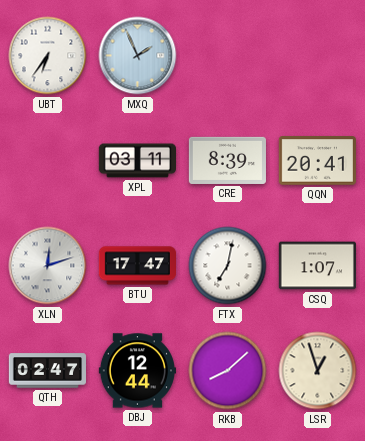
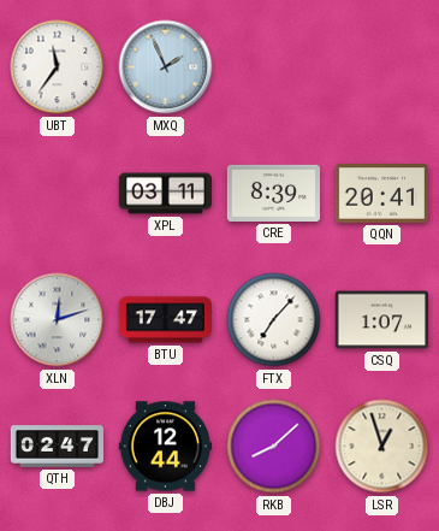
UBT: 6:36 -> 11:36
FTX: 7:02 -> 7:07
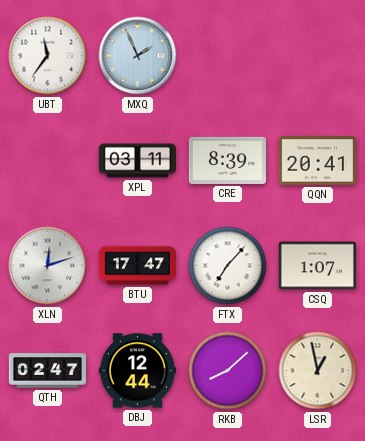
LSR: 12:57 -> 12:58
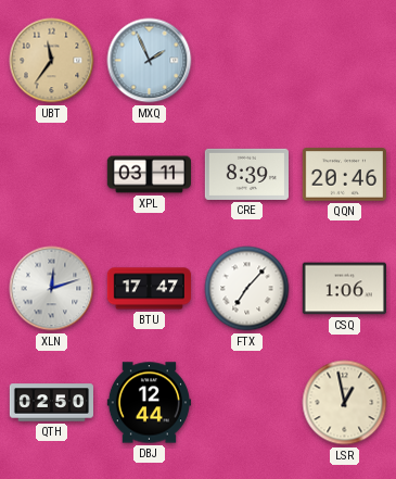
UBT dial: white -> champagne
QQN: 20:41 -> 20:46
CSQ: 1:07 -> 1:06
QTH: 02:47 -> 02:50
RKB: 8:08 -> none
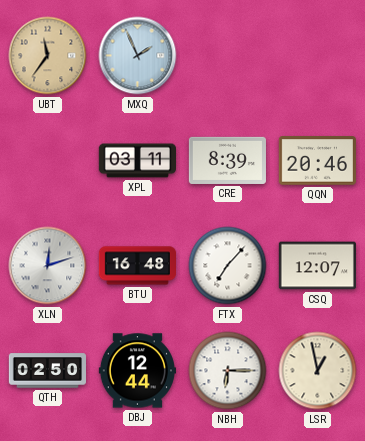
BTU: 17:47 -> 16:48
CSQ: 1:06 -> 12:07
NBH: none -> 6:15
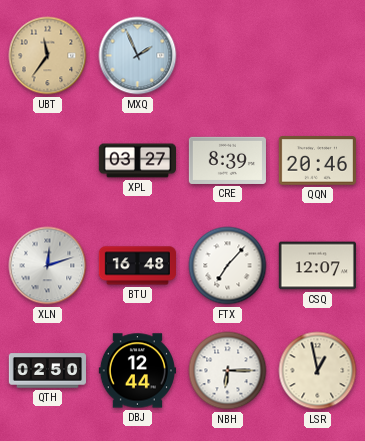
XPL: 03:11 -> 03:27
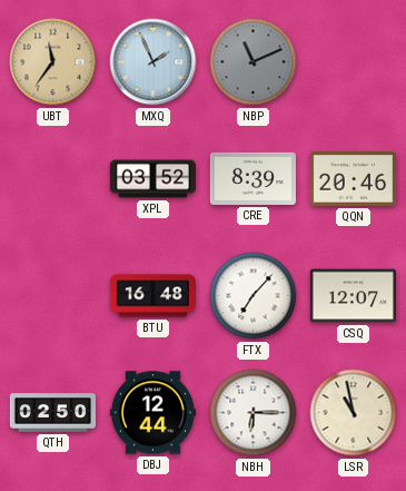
NBP: none -> 11:11
XPL: 03:27 -> 03:52
XLN: 12:12 -> none
LSR: 12:58 -> 10:58
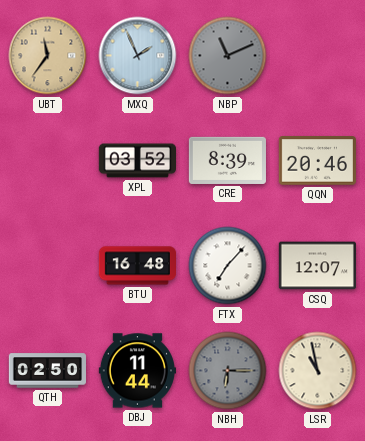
DBJ: 12:44 -> 11:44
NBH dial: white -> grey
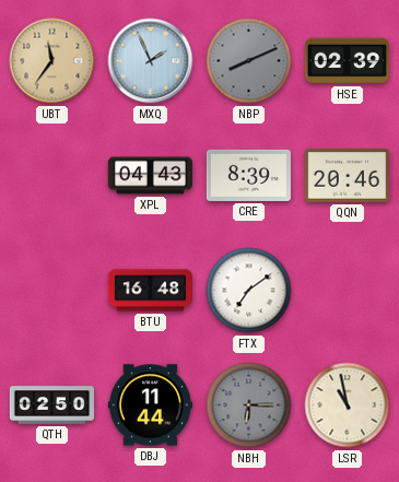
NBP: 11:11 -> 8:11
HSE: none -> 02:39
XPL: 03:52 -> 04:43
FTX: 7:07 -> 7:09
CSQ: 12:07 -> none
